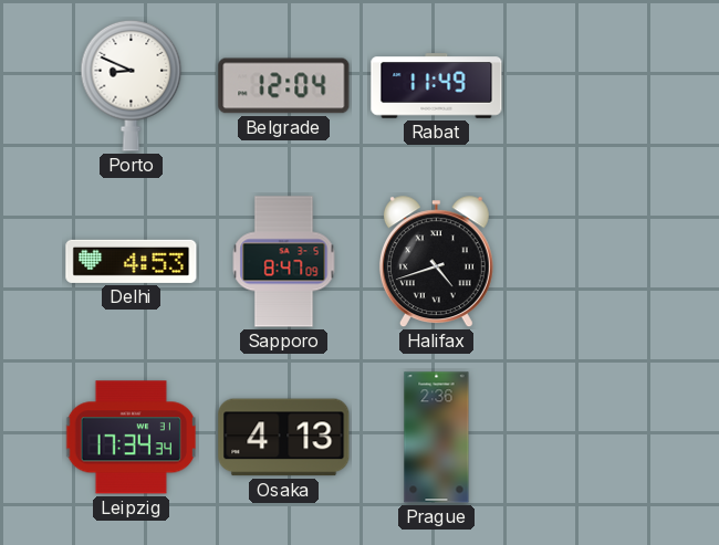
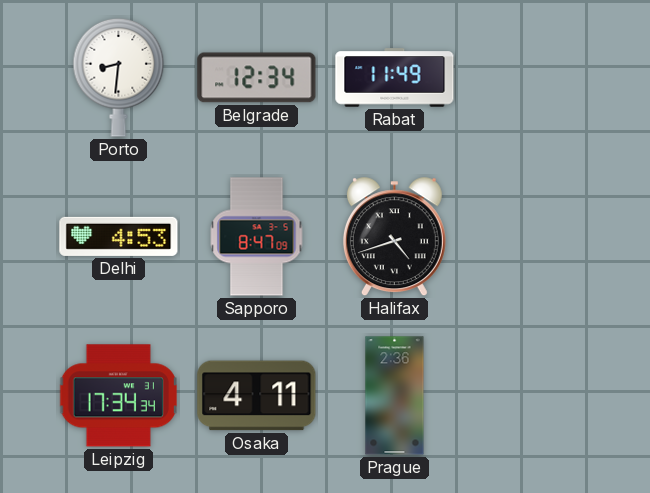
Porto: 8:49 -> 8:31
Belgrade: 12:04 -> 12:34
Osaka: 4:13 -> 4:11
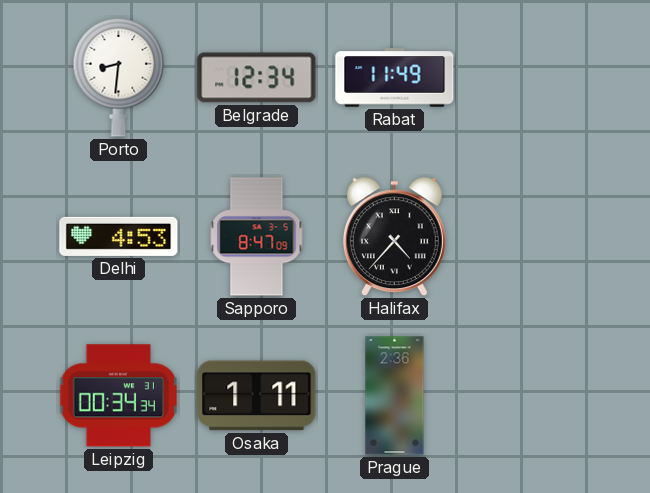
Halifax: 4:42 -> 4:37
Leipzig: 17:34 -> 00:34
Osaka: 4:11 -> 1:11
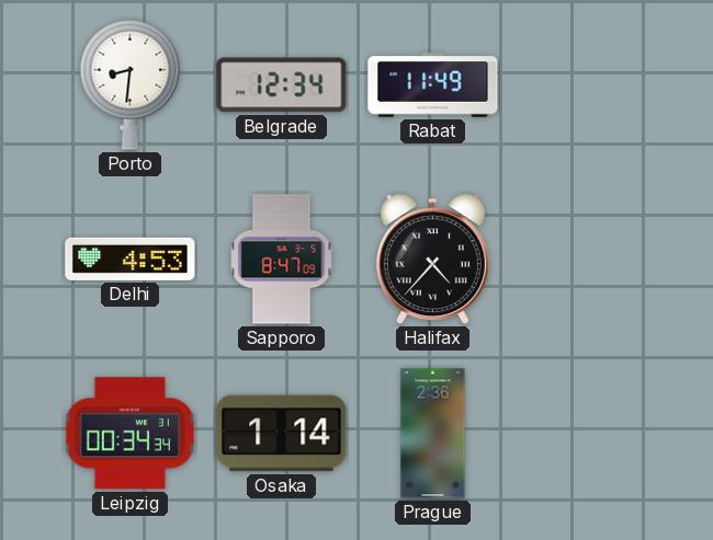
Osaka: 1:11 -> 1:14
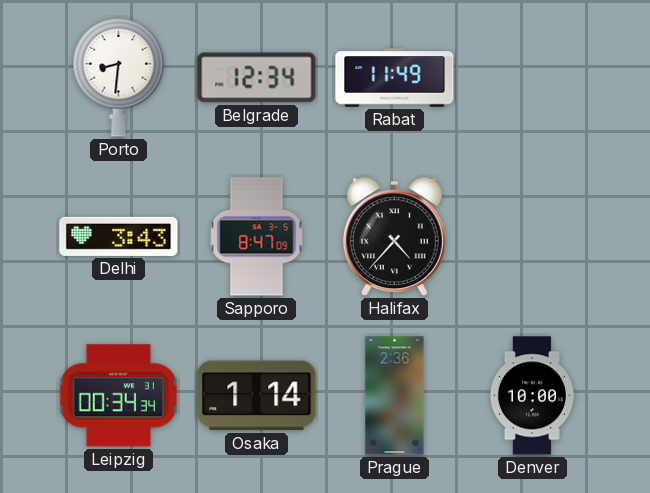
Delhi: 4:53 -> 3:43
Denver: none -> 10:00
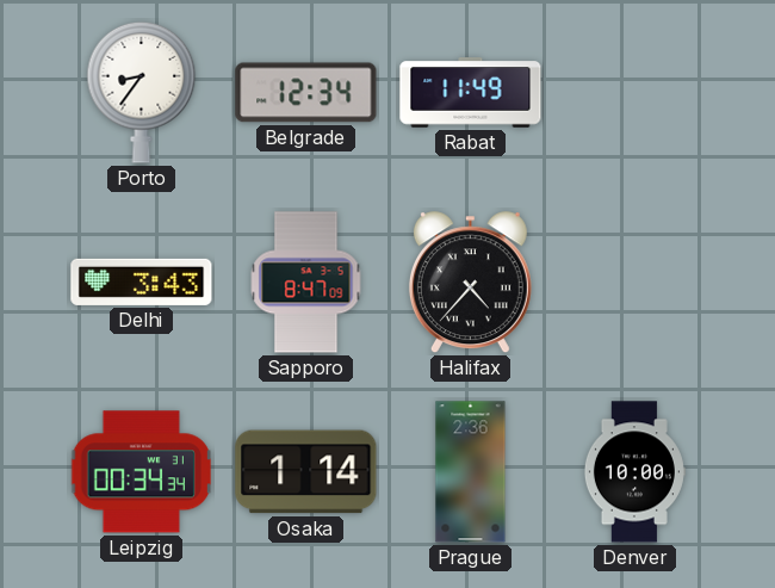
Porto: 8:31 -> 8:36
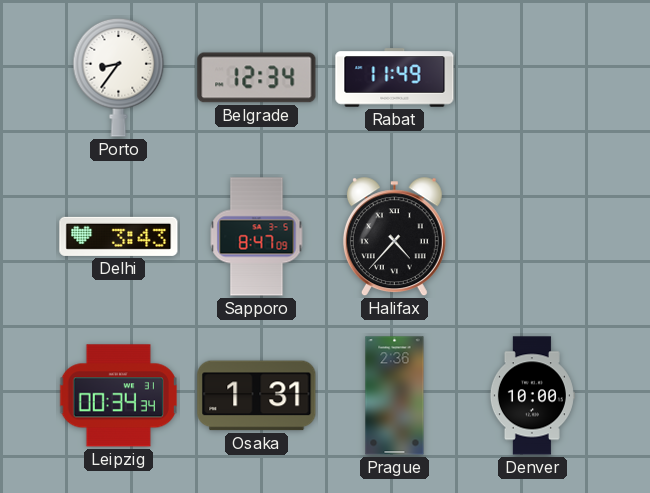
Osaka: 1:14 -> 1:31
